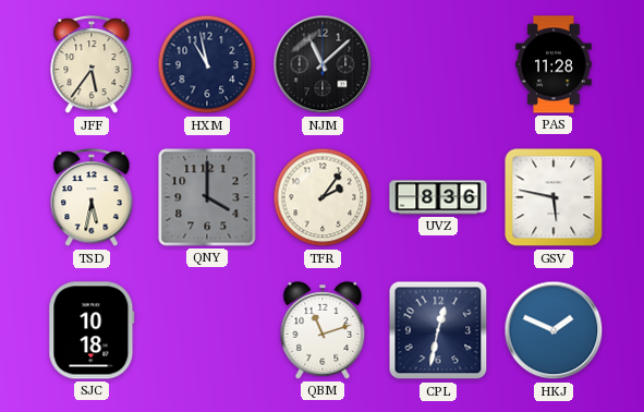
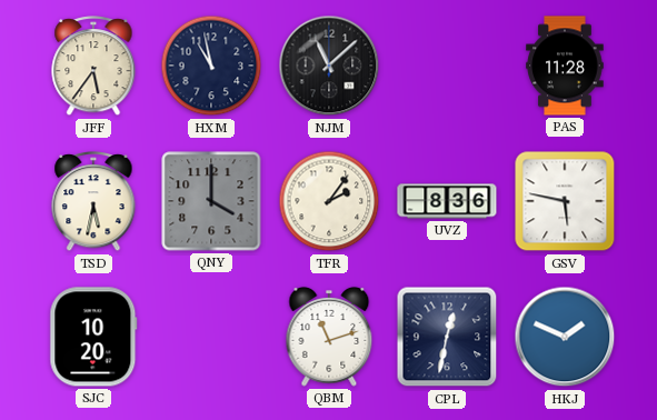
SJC: 10:18 -> 10:20
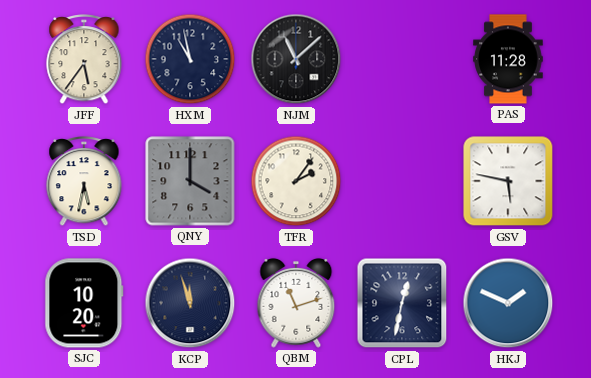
UVZ: 8:36 -> none
KCP: none -> 11:57
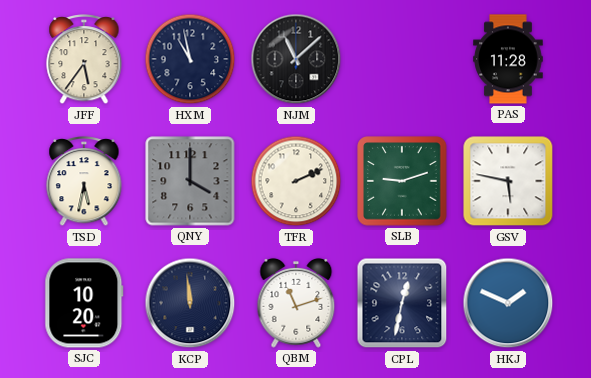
TFR: 2:06 -> 2:11
SLB: none -> 9:12
KCP: 11:57 -> 11:59
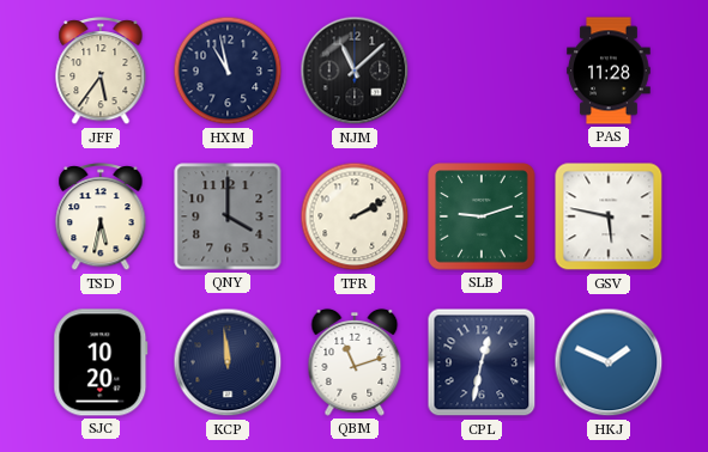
TFR: 2:11 -> 2:10
